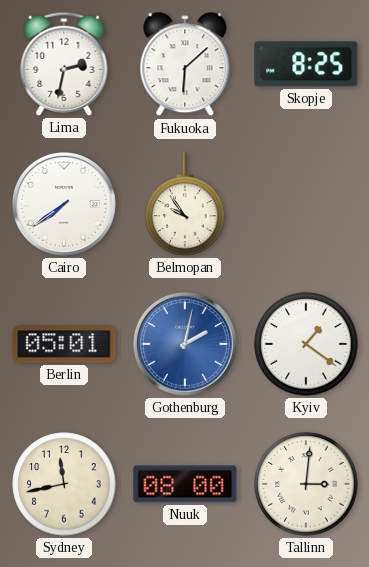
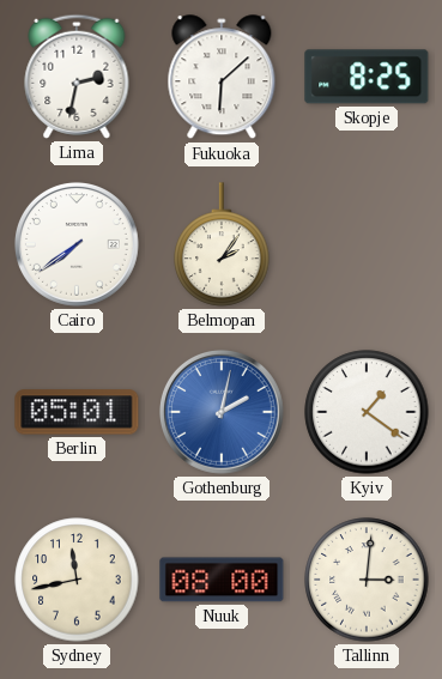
Belmopan: 9:54 -> 2:06
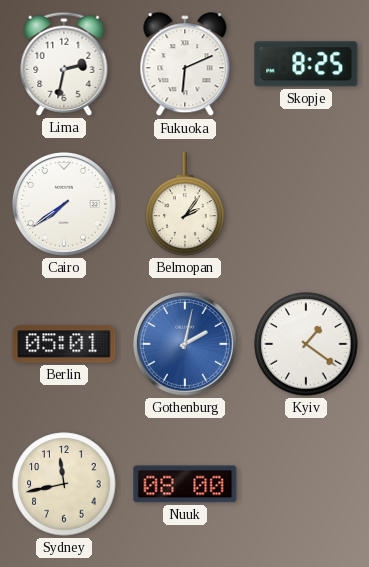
Fukuoka: 6:08 -> 6:11
Tallinn: 3:01 -> none
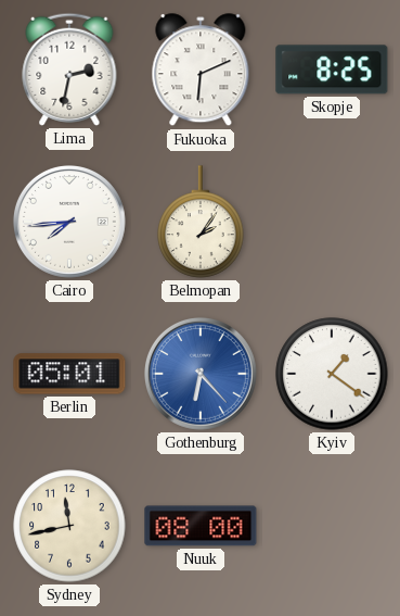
Cairo: 7:39 -> 7:44
Gothenburg: 2:02 -> 6:23
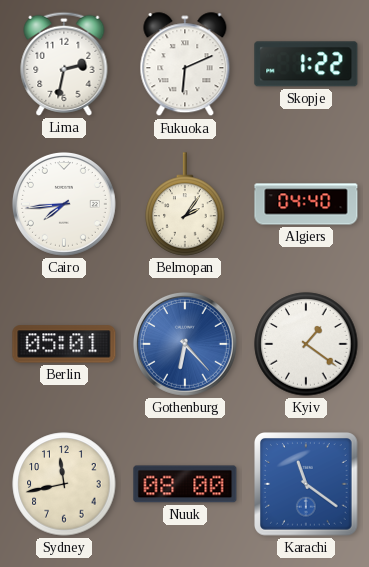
Skopje: 8:25 -> 1:22
Algiers: none -> 04:40
Karachi: none -> 11:21
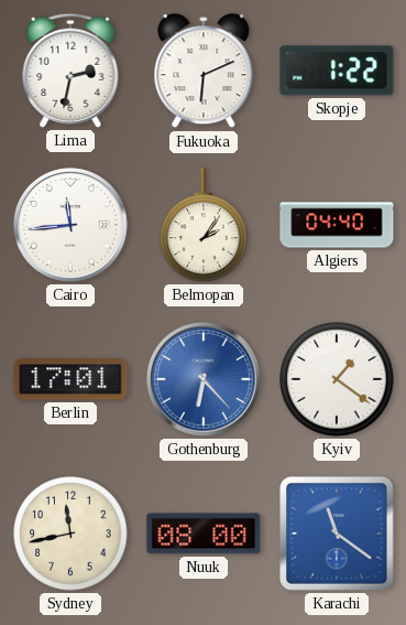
Cairo: 7:44 -> 11:44
Berlin: 05:01 -> 17:01
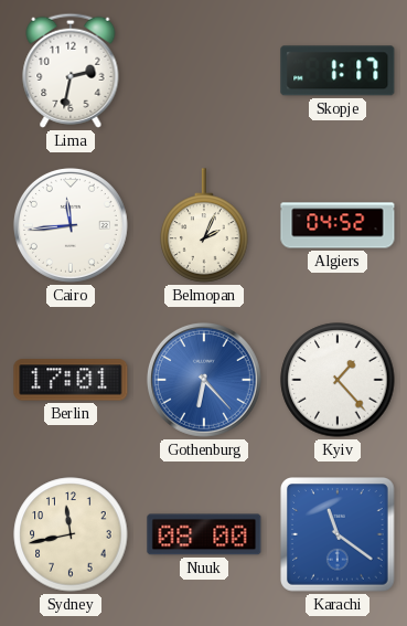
Fukuoka: 6:11 -> none
Skopje: 1:22 -> 1:17
Belmopan: 2:06 -> 2:04
Algiers: 04:40 -> 04:52
Kyiv: 1:21 -> 1:23
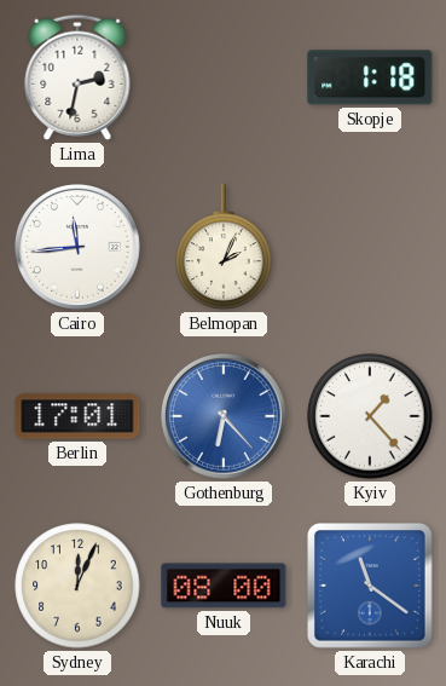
Skopje: 1:17 -> 1:18
Algiers: 04:52 -> none
Sydney: 11:43 -> 12:04
